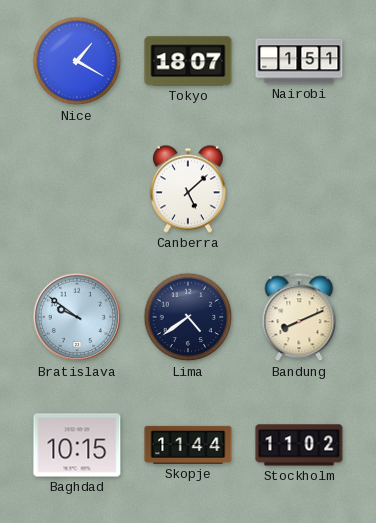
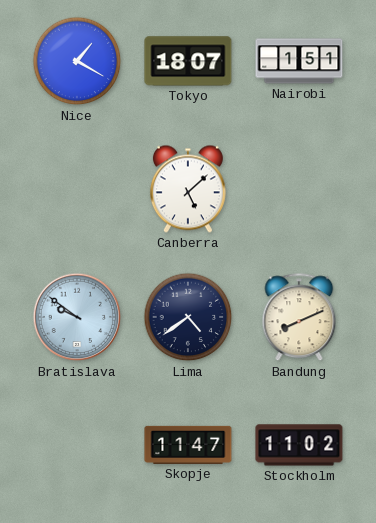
Baghdad: 10:15 -> none
Skopje: 11:44 -> 11:47
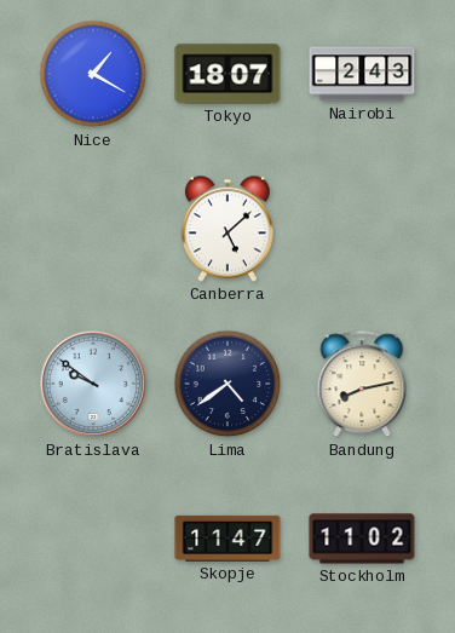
Nairobi: 1:51 -> 2:43
Bandung: 8:11 -> 8:13
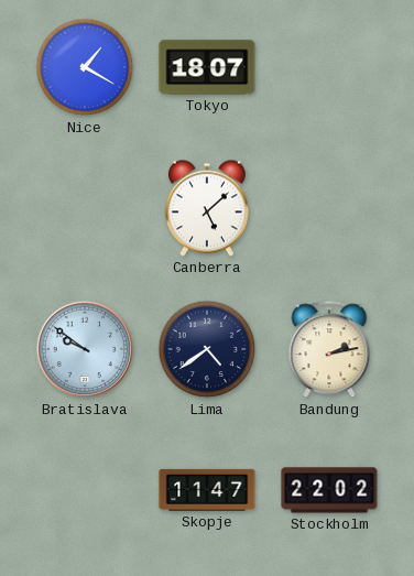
Nairobi: 2:43 -> none
Bandung: 8:13 -> 2:13
Stockholm: 11:02 -> 22:02
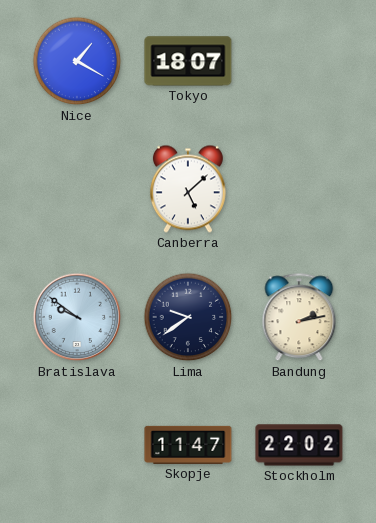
Lima: 4:39 -> 9:39
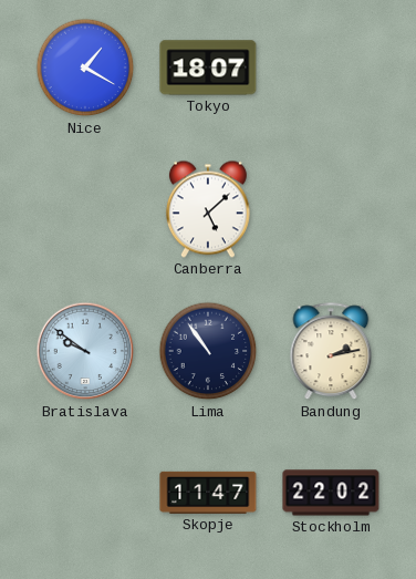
Lima: 9:39 -> 10:54
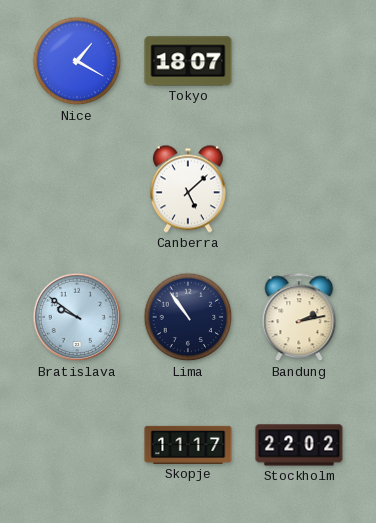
Skopje: 11:47 -> 11:17
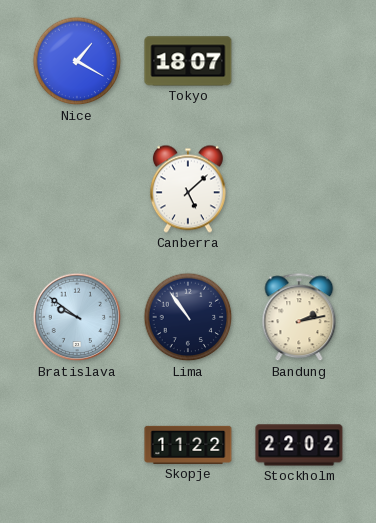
Skopje: 11:17 -> 11:22
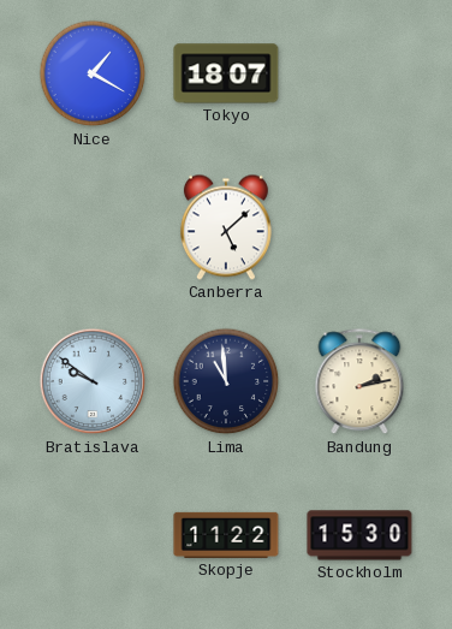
Lima: 10:54 -> 10:59
Stockholm: 22:02 -> 15:30
